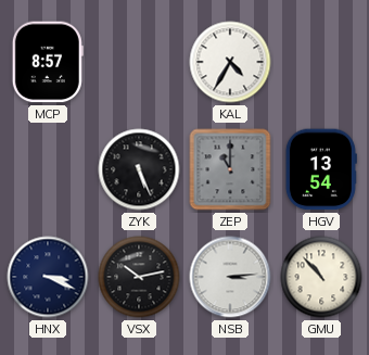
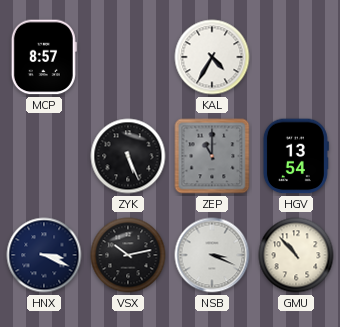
NSB: 3:14 -> 3:19
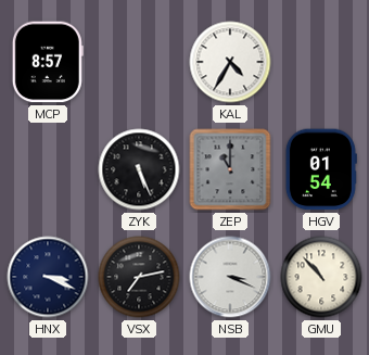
HGV: 13:54 -> 01:54
VSX: 10:13 -> 7:13
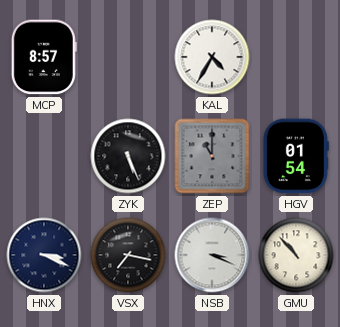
VSX: 7:13 -> 7:17
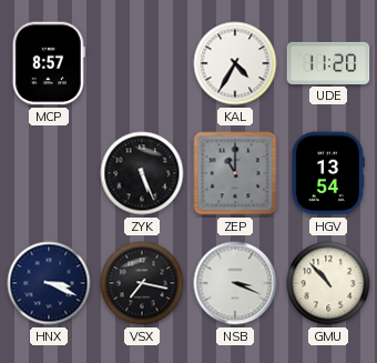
UDE: none -> 11:20
HGV: 01:54 -> 13:54
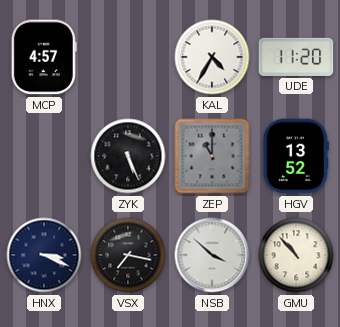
MCP: 8:57 -> 4:57
HGV: 13:54 -> 13:52
NSB: 3:19 -> 3:52
